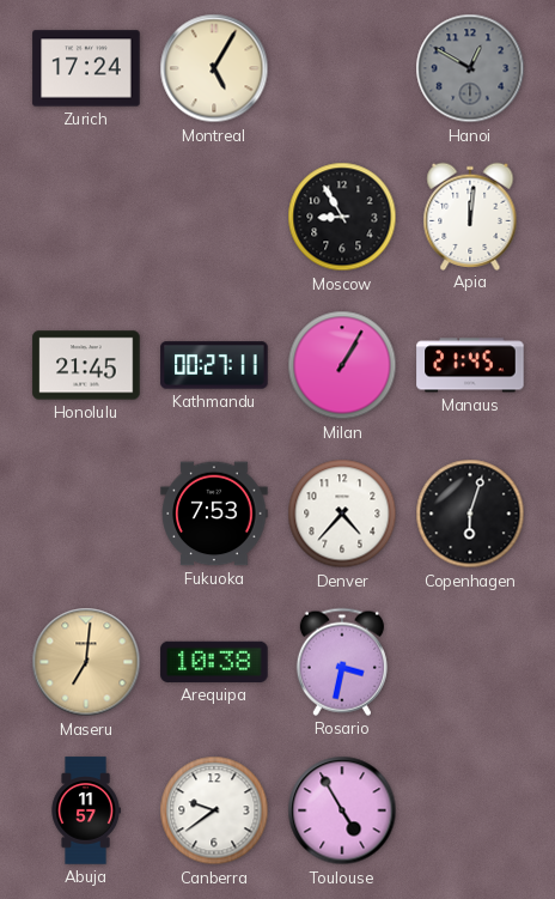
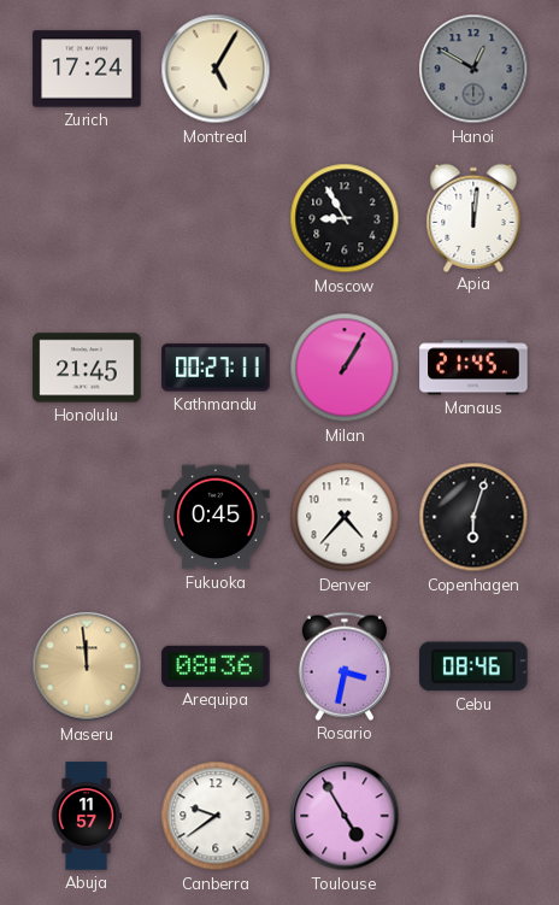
Fukuoka: 7:53 -> 0:45
Maseru: 7:01 -> 11:59
Arequipa: 10:38 -> 08:36
Cebu: none -> 08:46
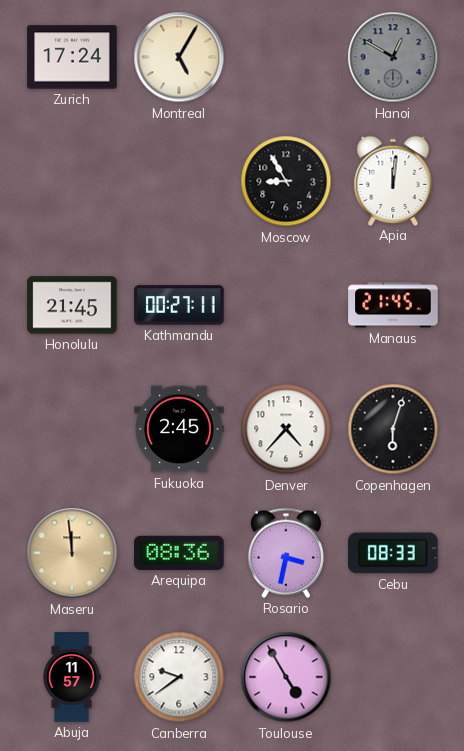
Milan: 1:05 -> none
Fukuoka: 0:45 -> 2:45
Cebu: 08:46 -> 08:33
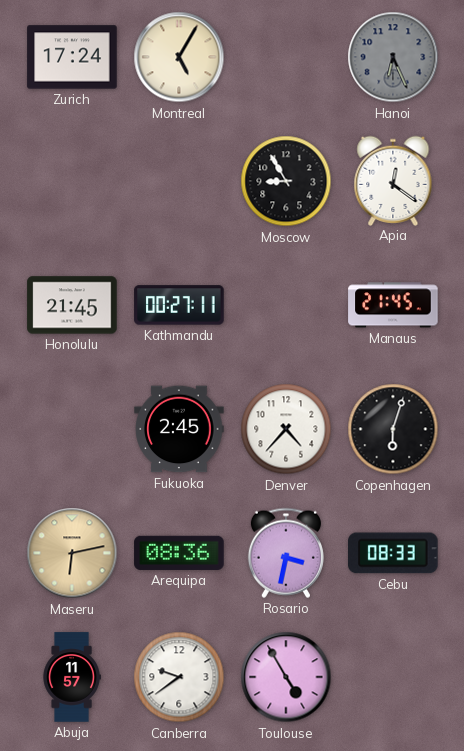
Hanoi: 12:50 -> 6:26
Apia: 12:01 -> 12:21
Maseru: 11:59 -> 6:13
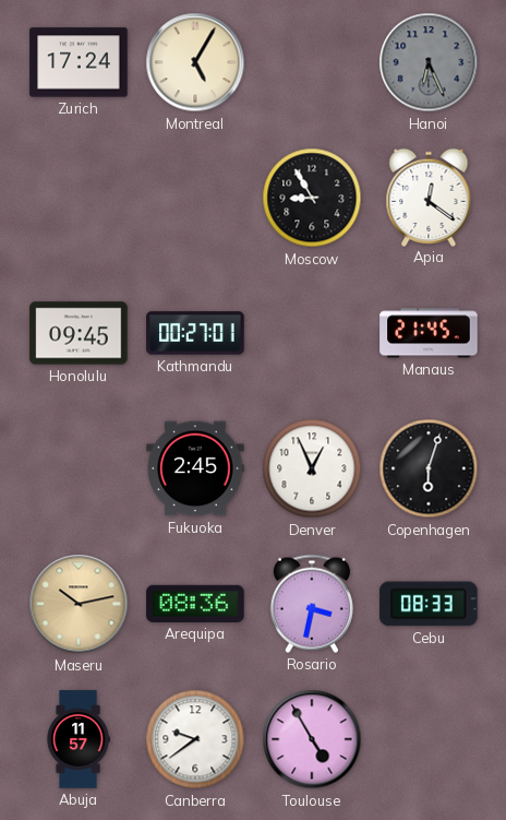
Honolulu: 21:45 -> 09:45
Kathmandu: 00:27:11 -> 00:27:01
Denver: 4:37 -> 12:56
Maseru: 6:13 -> 10:13
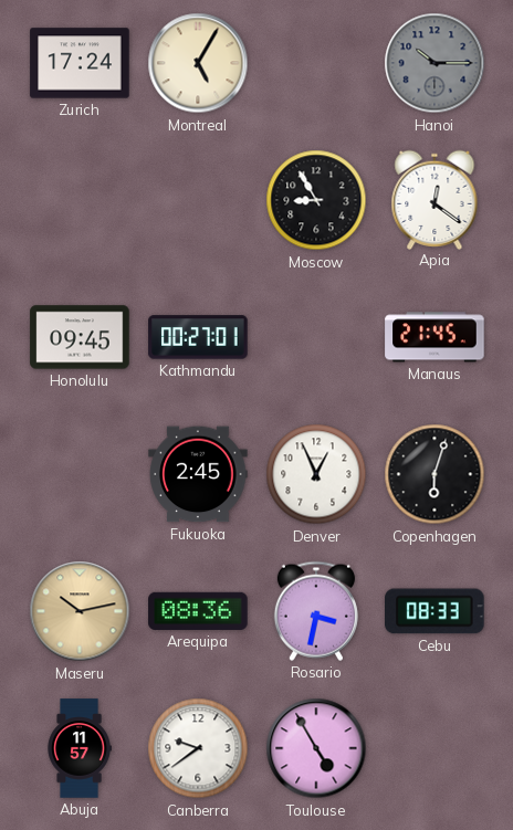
Hanoi: 6:26 -> 10:15
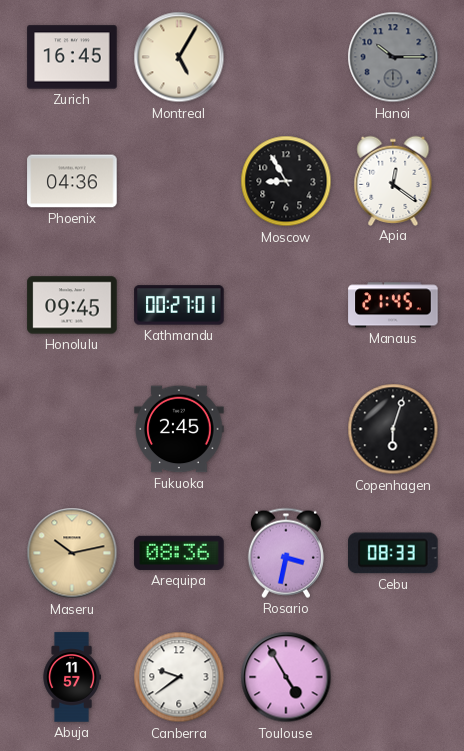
Zurich: 17:24 -> 16:45
Phoenix: none -> 04:36
Denver: 12:56 -> none
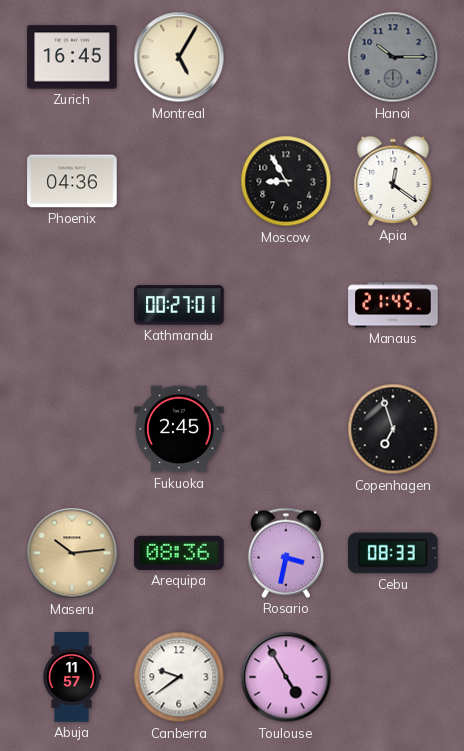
Honolulu: 09:45 -> none
Copenhagen: 6:03 -> 6:57
Maseru: 10:13 -> 10:14
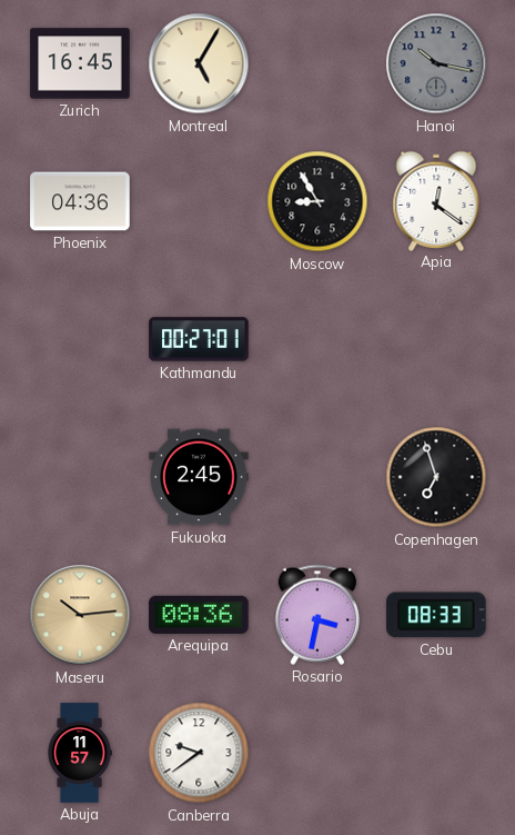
Hanoi: 10:15 -> 10:17
Manaus: 21:45 -> none
Toulouse: 4:55 -> none
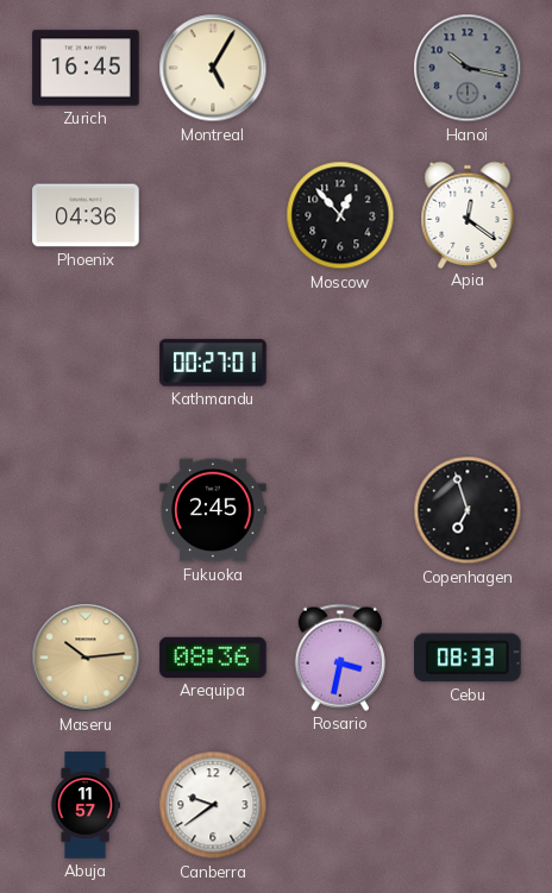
Moscow: 8:55 -> 12:53
